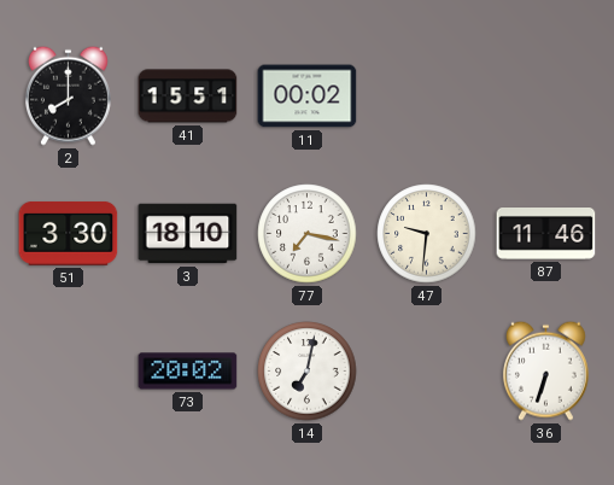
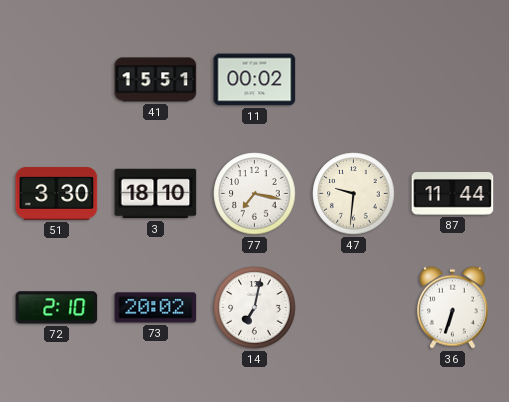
2: 8:00 -> none
87: 11:46 -> 11:44
72: none -> 2:10
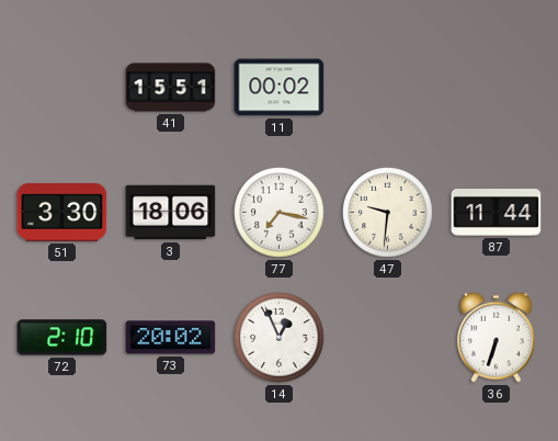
3: 18:10 -> 18:06
14: 7:02 -> 12:56
